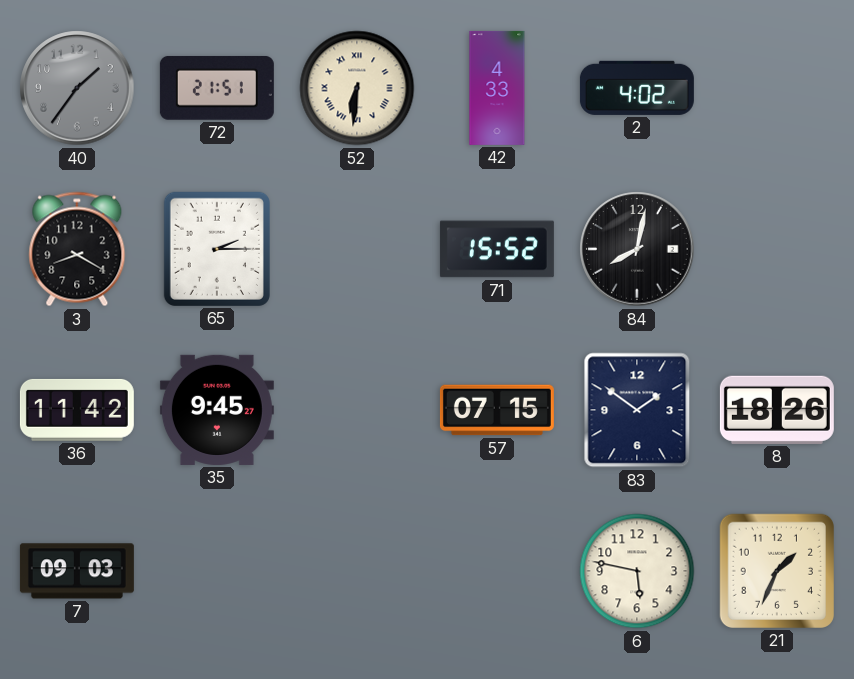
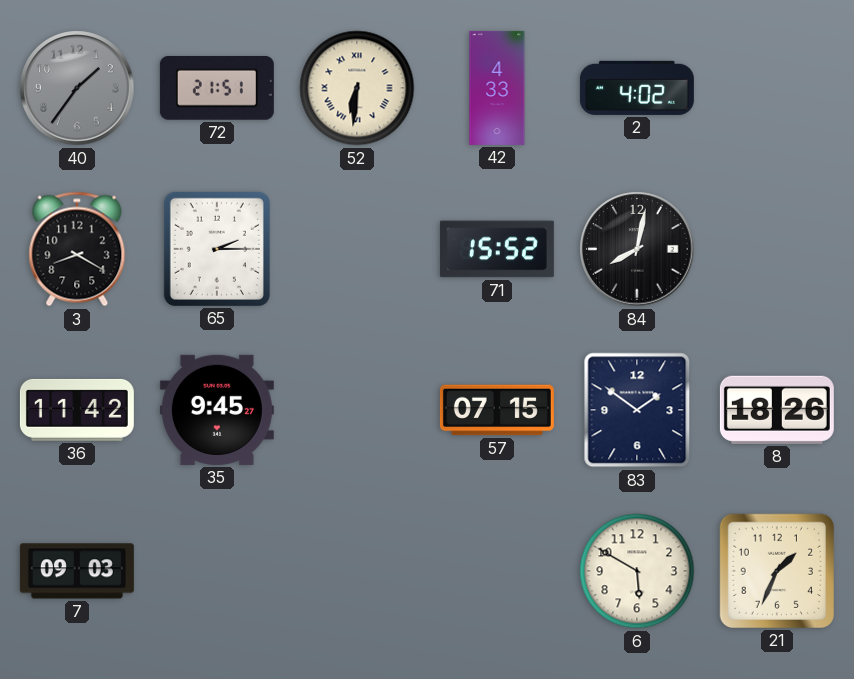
6: 5:47 -> 5:50
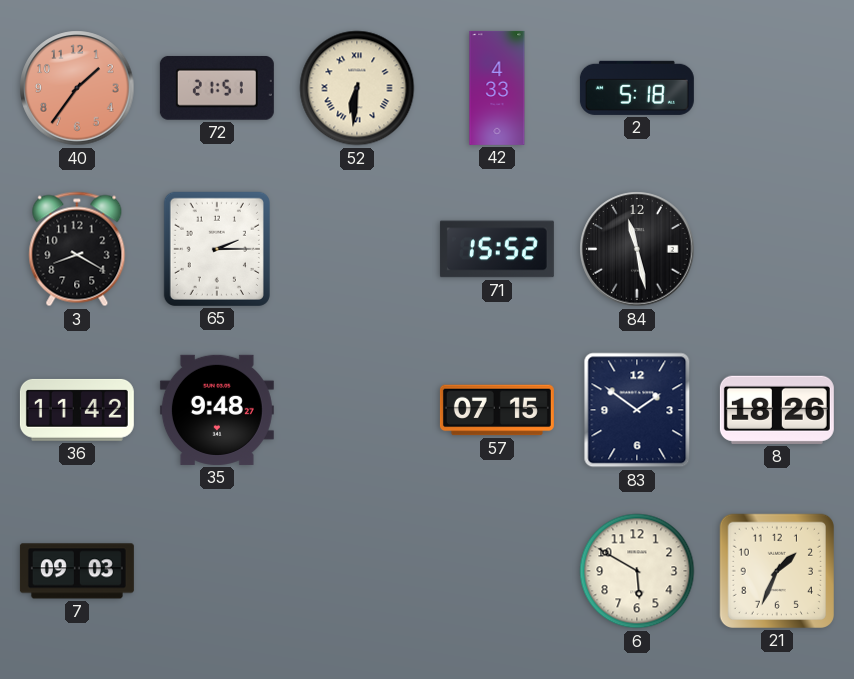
40 dial: grey -> salmon
2: 4:02 -> 5:18
84: 8:02 -> 11:28
35: 9:45 -> 9:48
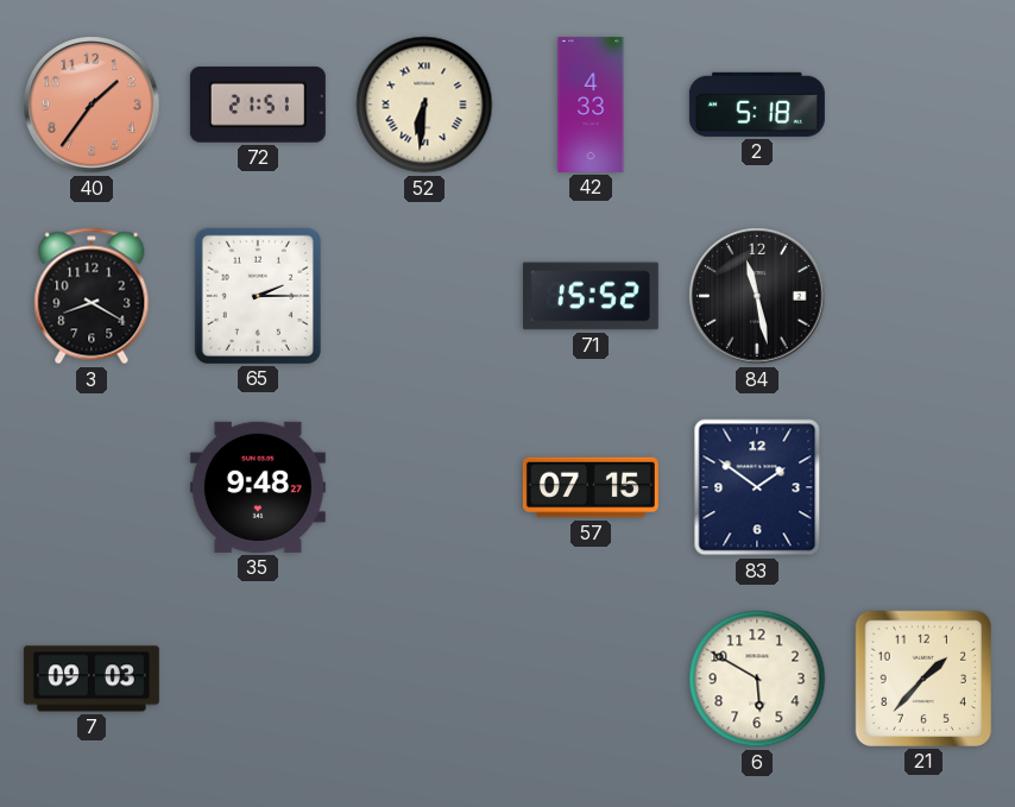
36: 11:42 -> none
8: 18:26 -> none
21: 1:34 -> 1:37
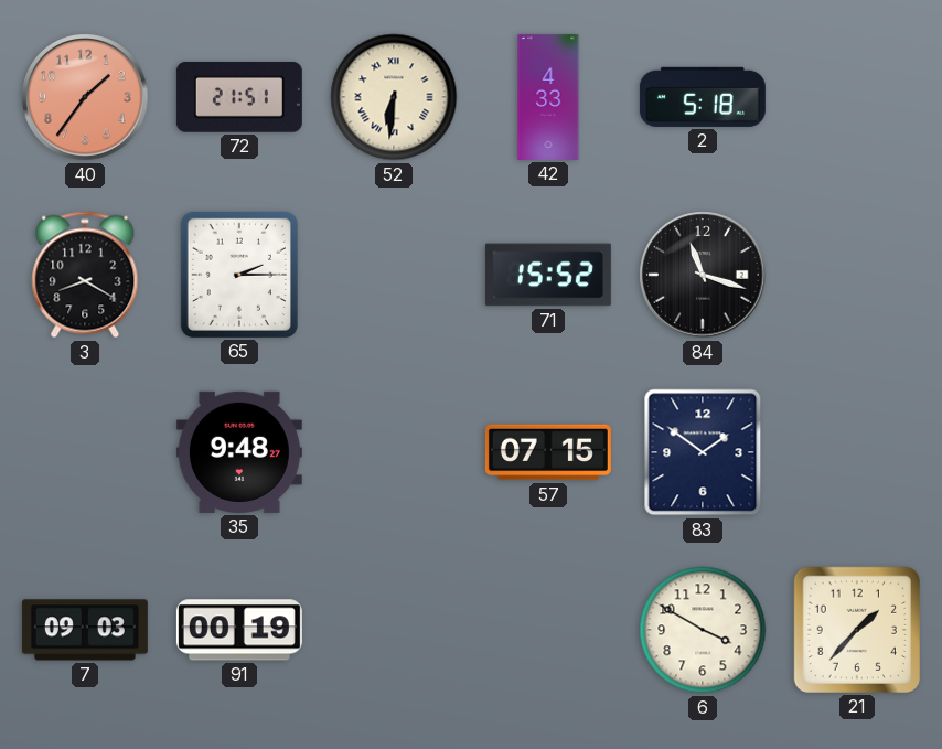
84: 11:28 -> 11:18
91: none -> 00:19
6: 5:50 -> 3:50
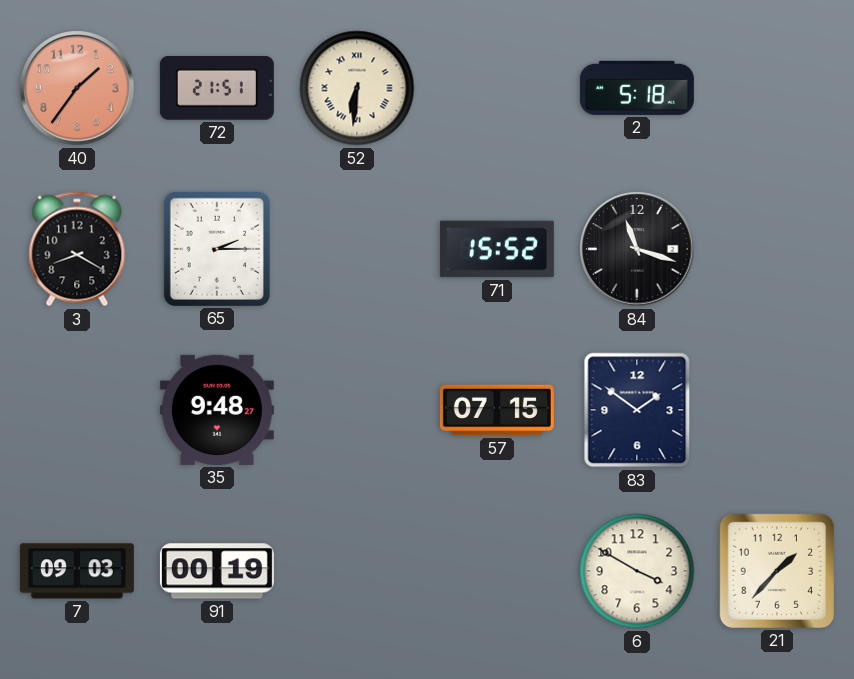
42: 4:33 -> none
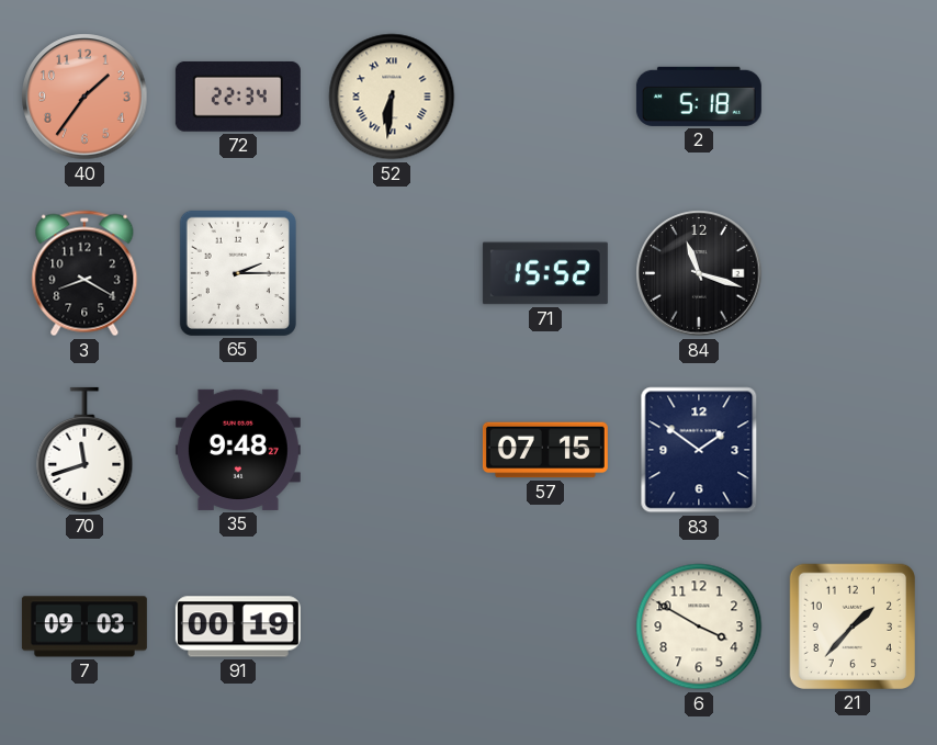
72: 21:51 -> 22:34
70: none -> 11:42
